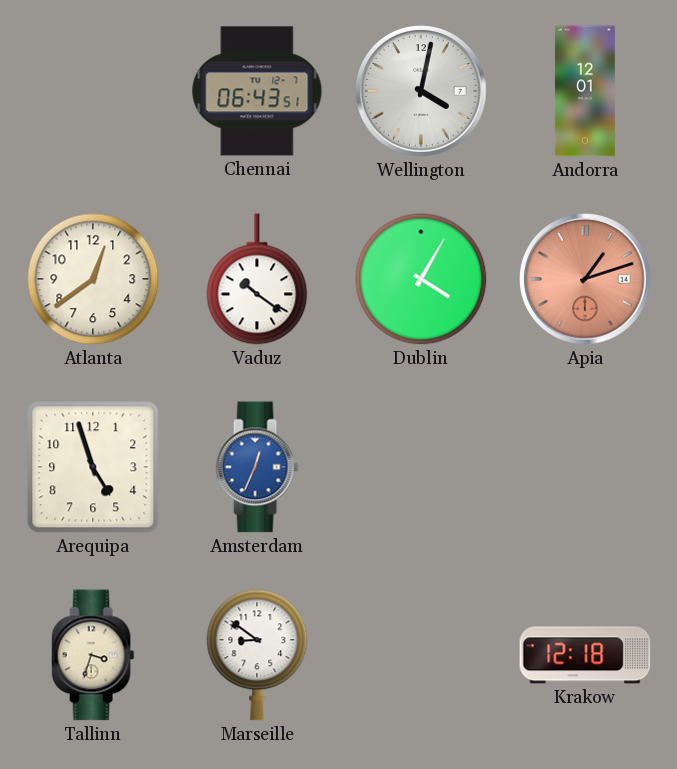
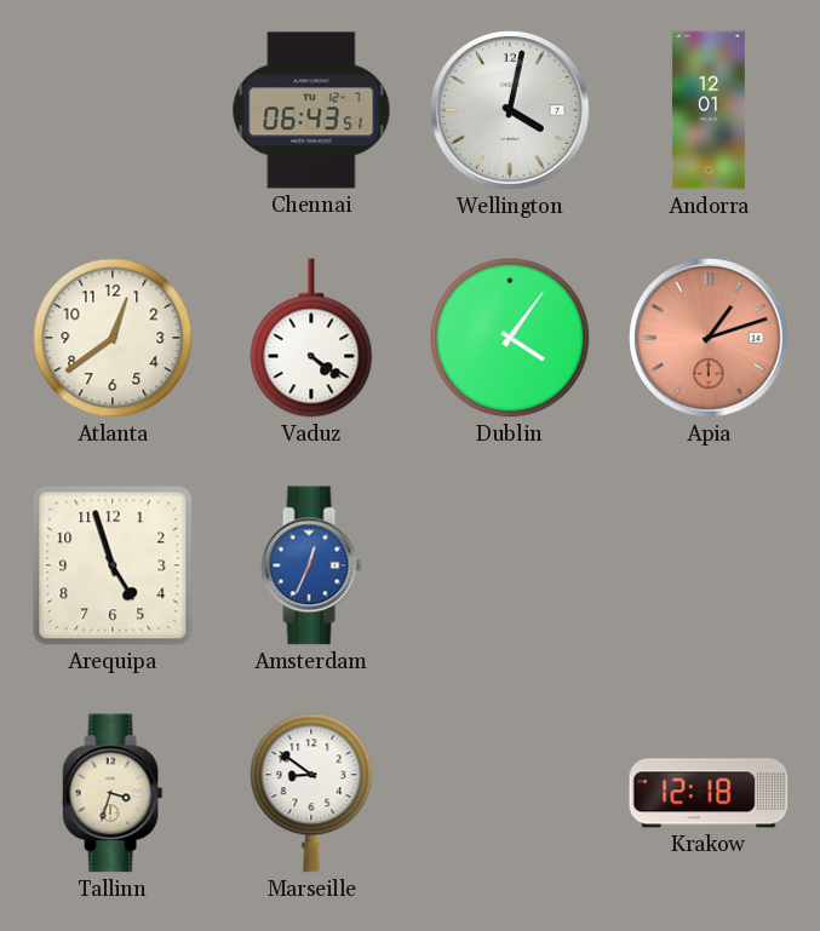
Vaduz: 10:21 -> 4:21
Dublin: 4:05 -> 4:06
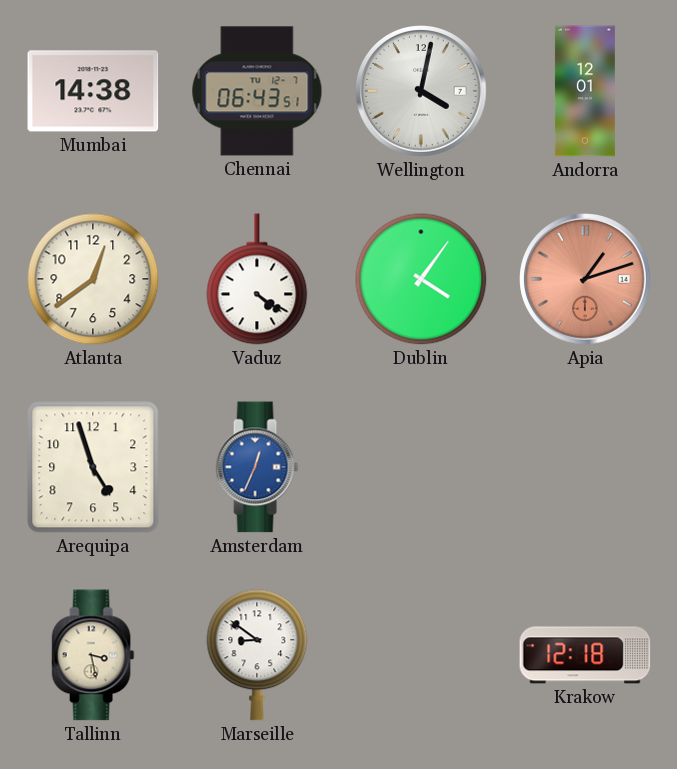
Mumbai: none -> 14:38
Tallinn: 3:33 -> 3:28
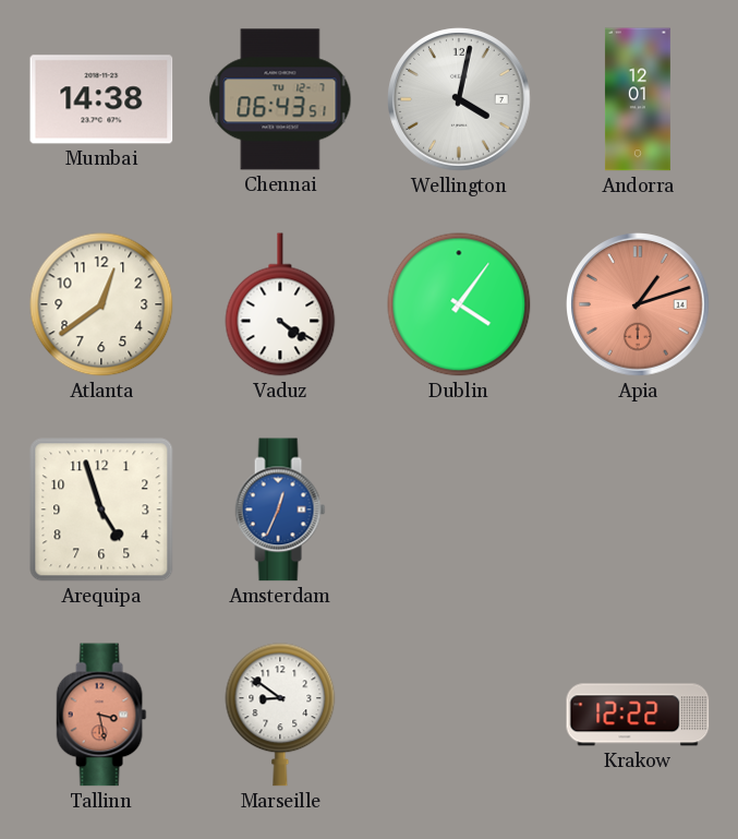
Tallinn dial: cream -> salmon
Krakow: 12:18 -> 12:22
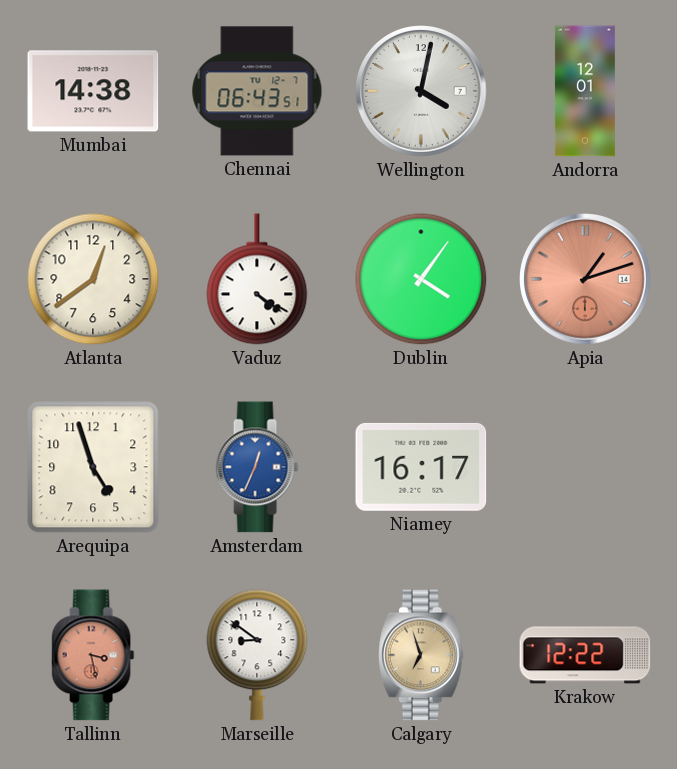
Niamey: none -> 16:17
Calgary: none -> 6:57
